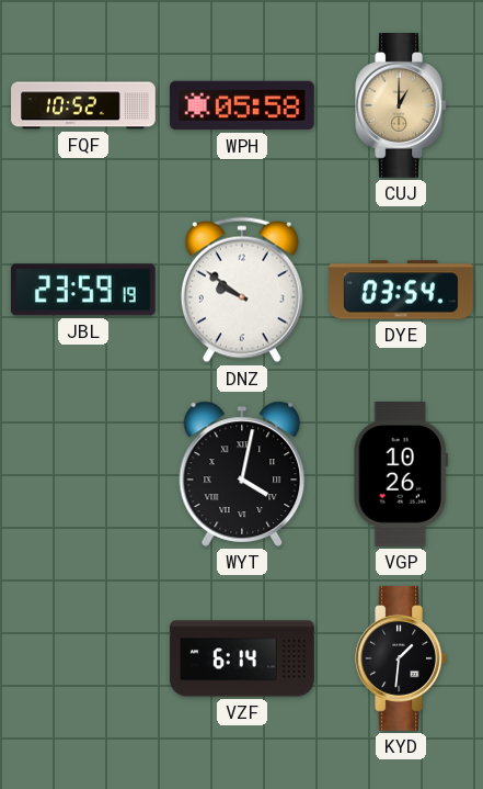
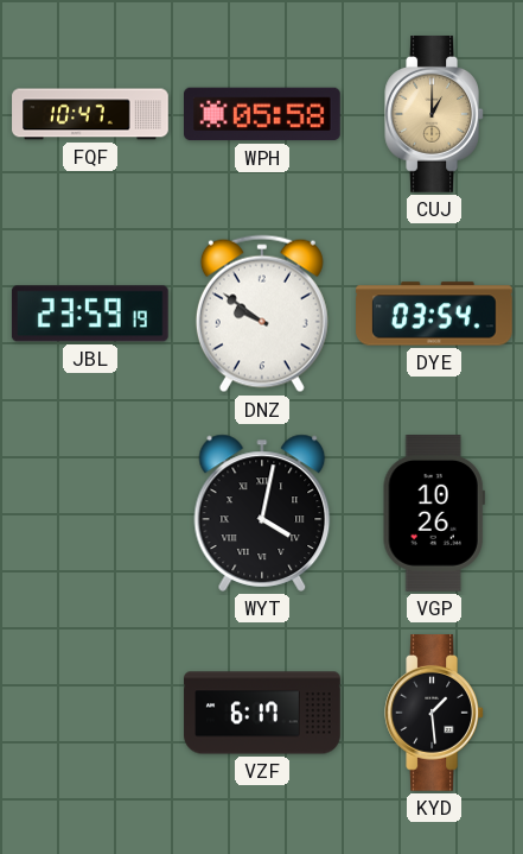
FQF: 10:52 -> 10:47
VZF: 6:14 -> 6:17
KYD: 1:31 -> 1:29
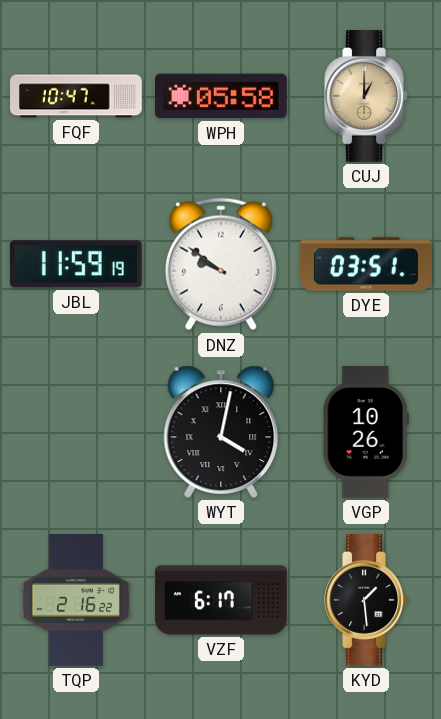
JBL: 23:59 -> 11:59
DYE: 03:54 -> 03:51
TQP: none -> 2:16
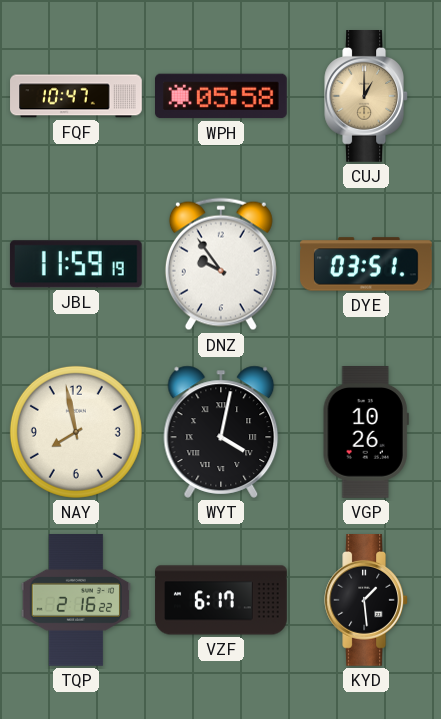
DNZ: 9:51 -> 9:54
NAY: none -> 7:58
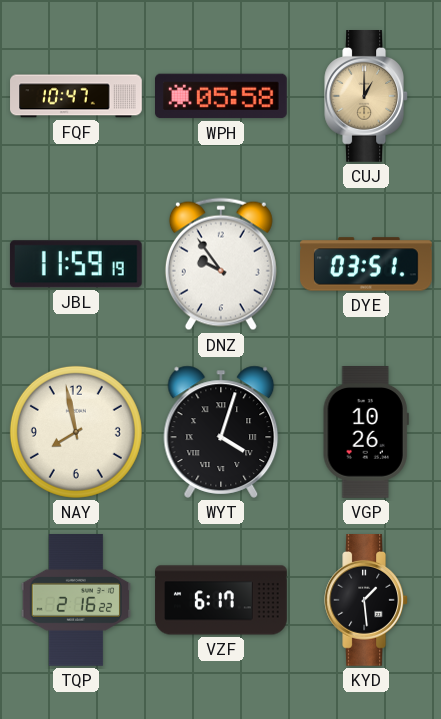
WYT: 4:02 -> 4:03
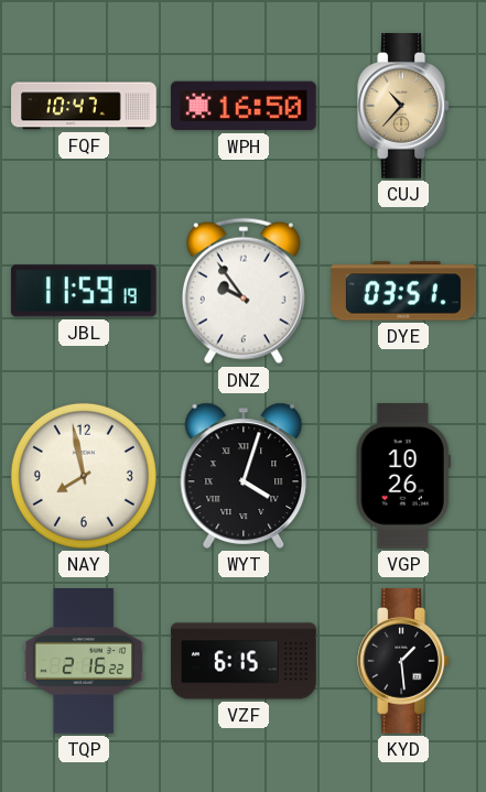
WPH: 05:58 -> 16:50
CUJ: 1:00 -> 10:37
VZF: 6:17 -> 6:15
